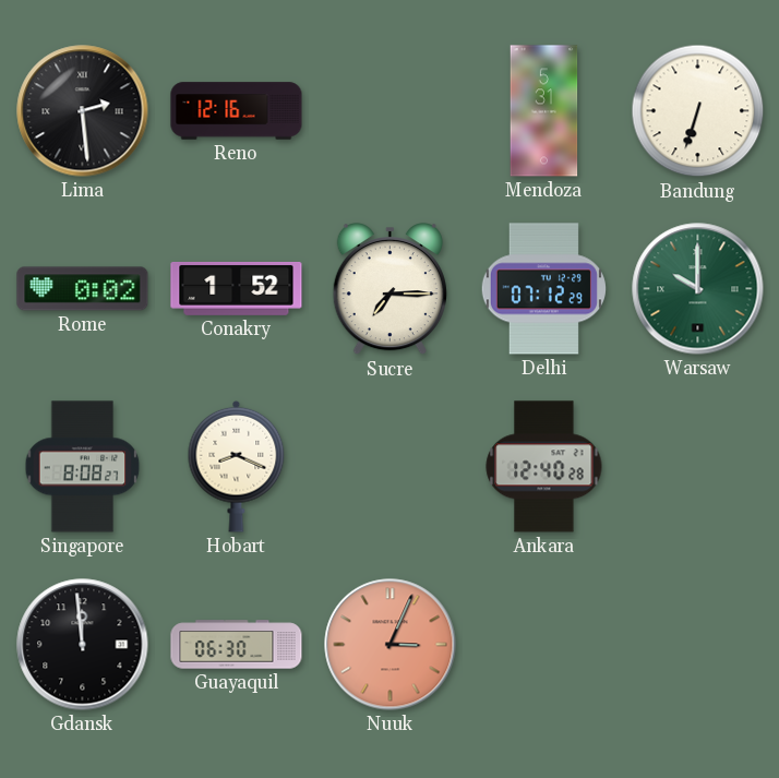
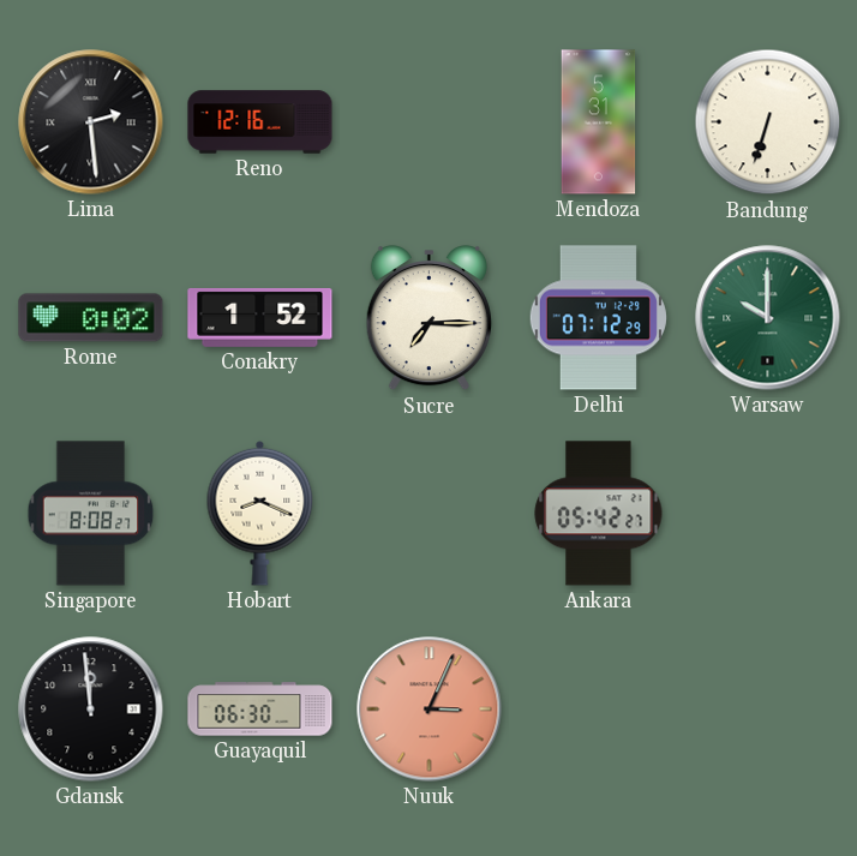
Ankara: 12:40 -> 05:42
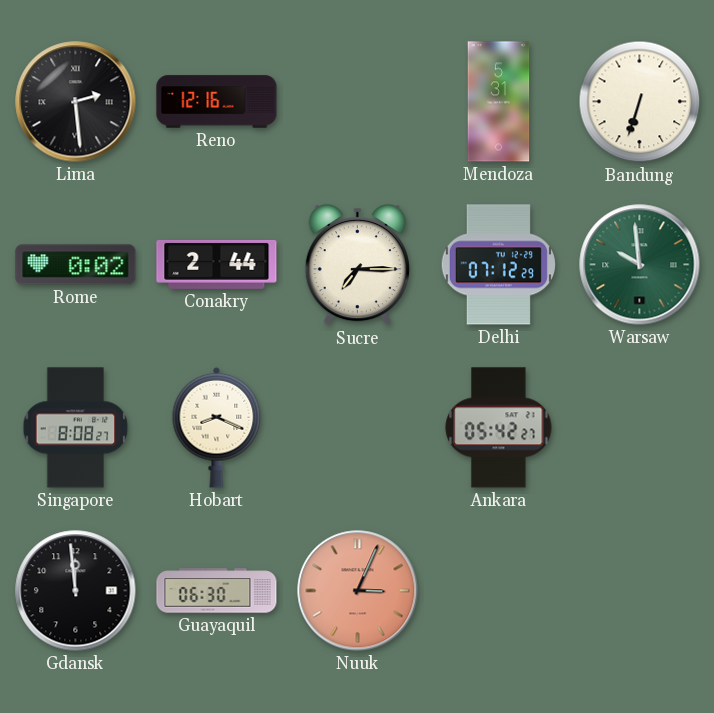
Conakry: 1:52 -> 2:44
Warsaw: 10:00 -> 9:59
